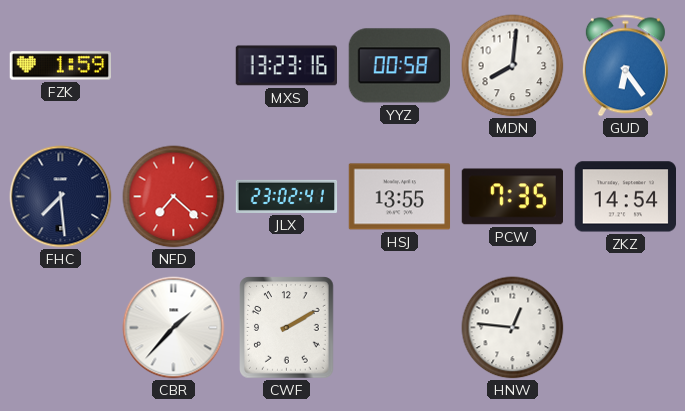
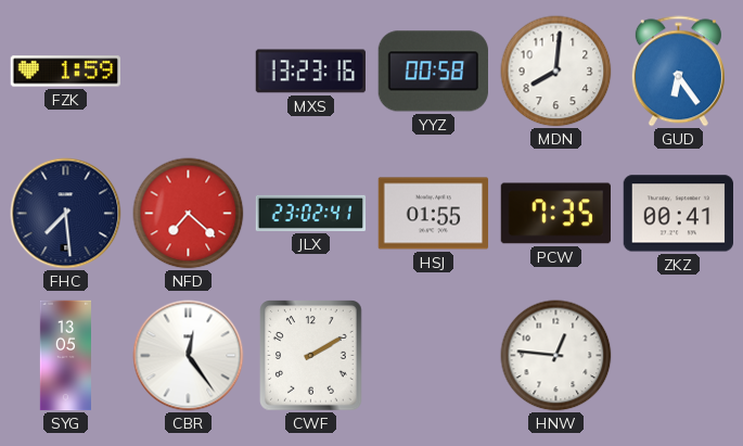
HSJ: 13:55 -> 01:55
ZKZ: 14:54 -> 00:41
SYG: none -> 13:05
CBR: 1:37 -> 12:24
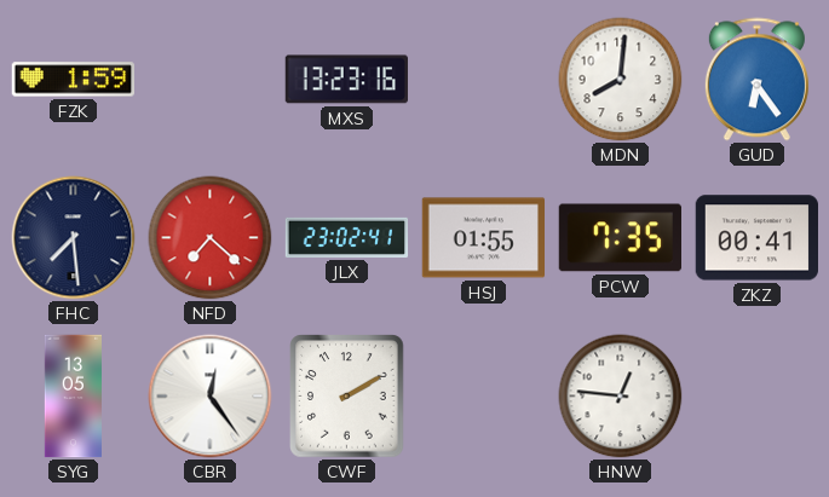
YYZ: 00:58 -> none
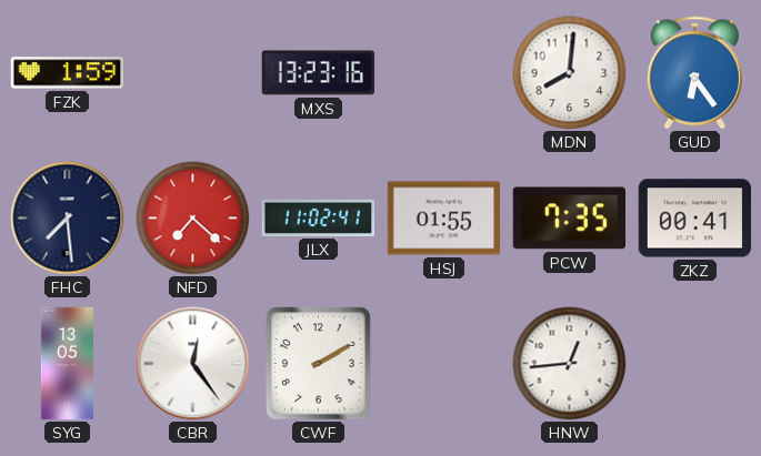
JLX: 23:02 -> 11:02
HNW: 12:46 -> 12:44
